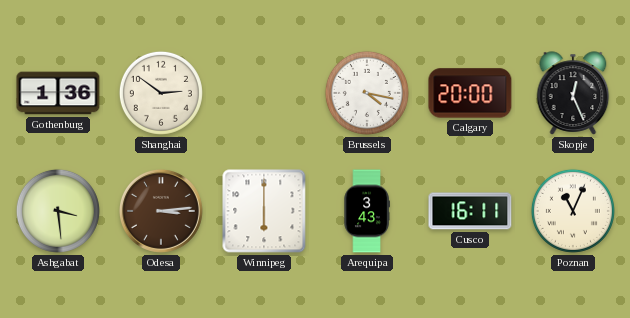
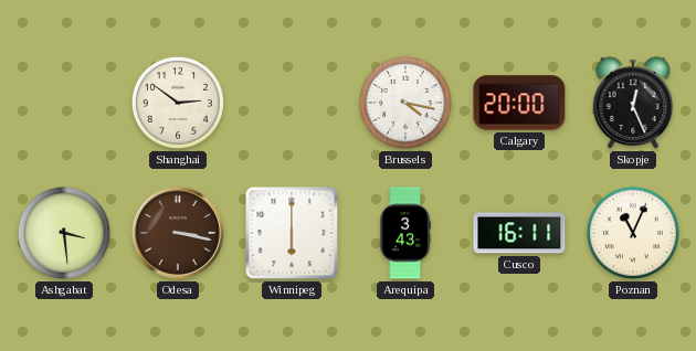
Gothenburg: 1:36 -> none
Odesa: 3:14 -> 3:17
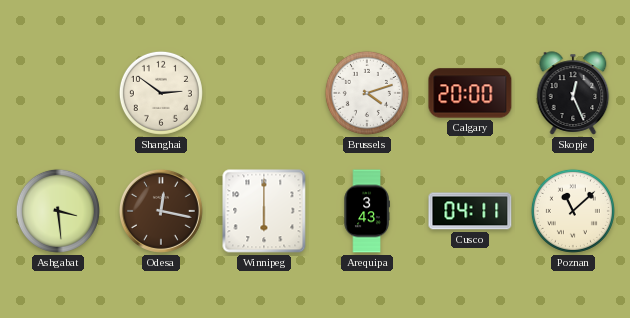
Brussels: 4:17 -> 4:12
Odesa: 3:17 -> 12:17
Cusco: 16:11 -> 04:11
Poznan: 11:04 -> 11:08
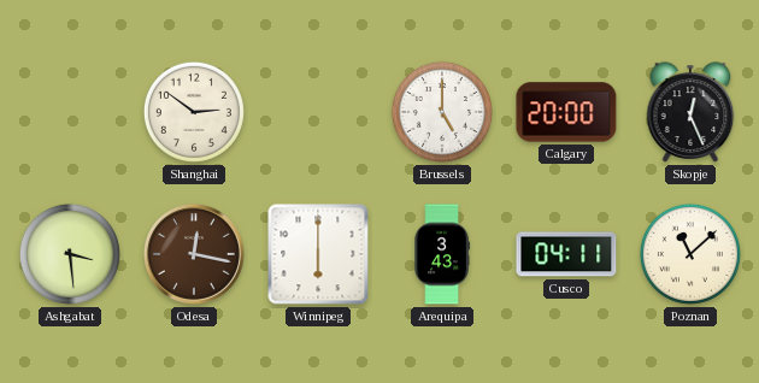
Brussels: 4:12 -> 5:00
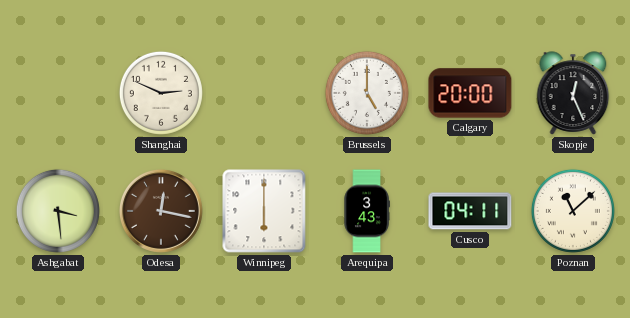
Shanghai: 2:51 -> 2:49
